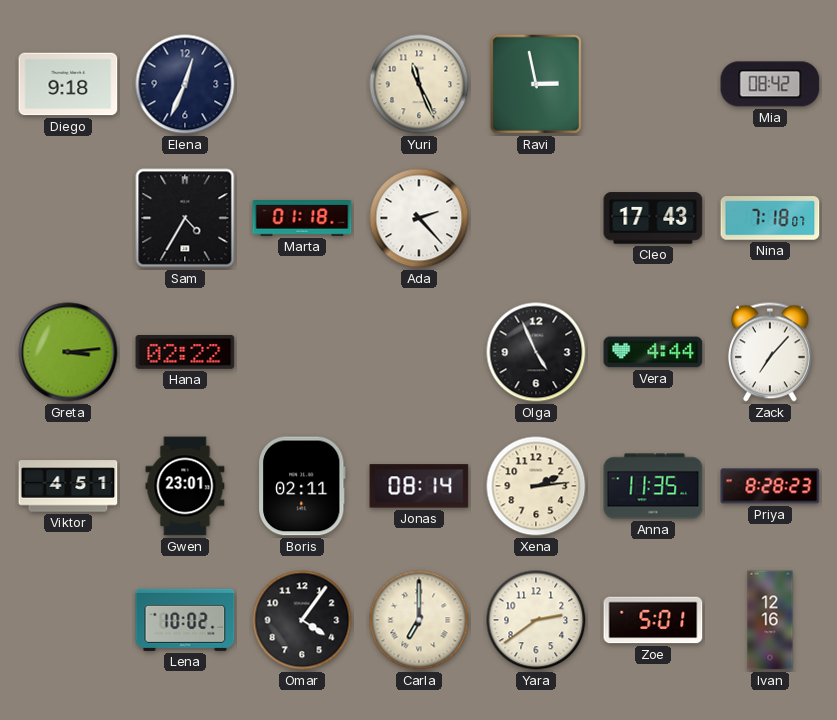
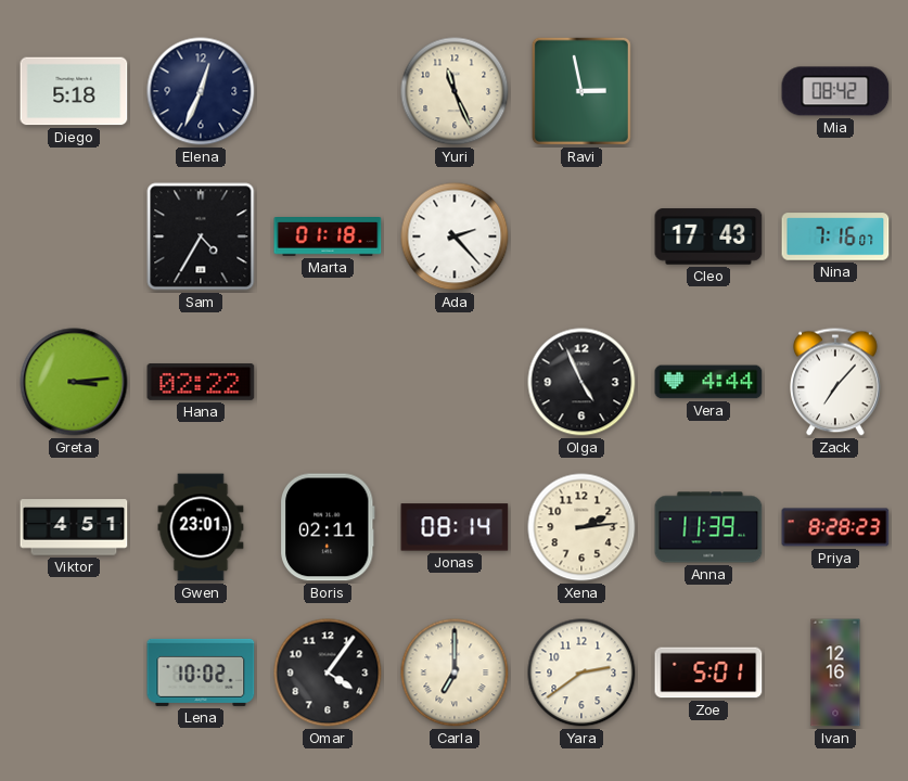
Diego: 9:18 -> 5:18
Nina: 7:18 -> 7:16
Anna: 11:35 -> 11:39
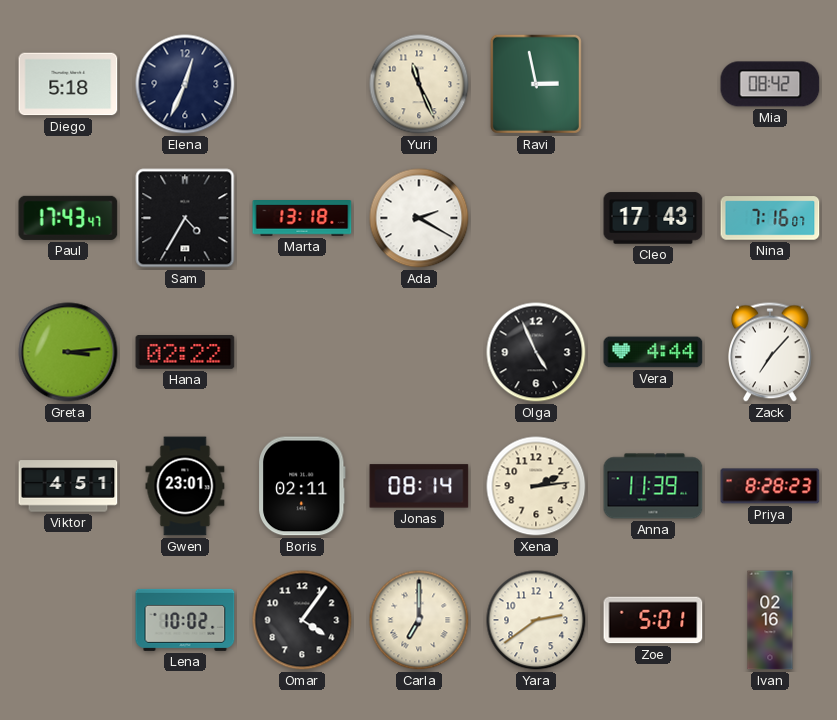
Paul: none -> 17:43
Marta: 01:18 -> 13:18
Ada: 2:23 -> 2:20
Ivan: 12:16 -> 02:16
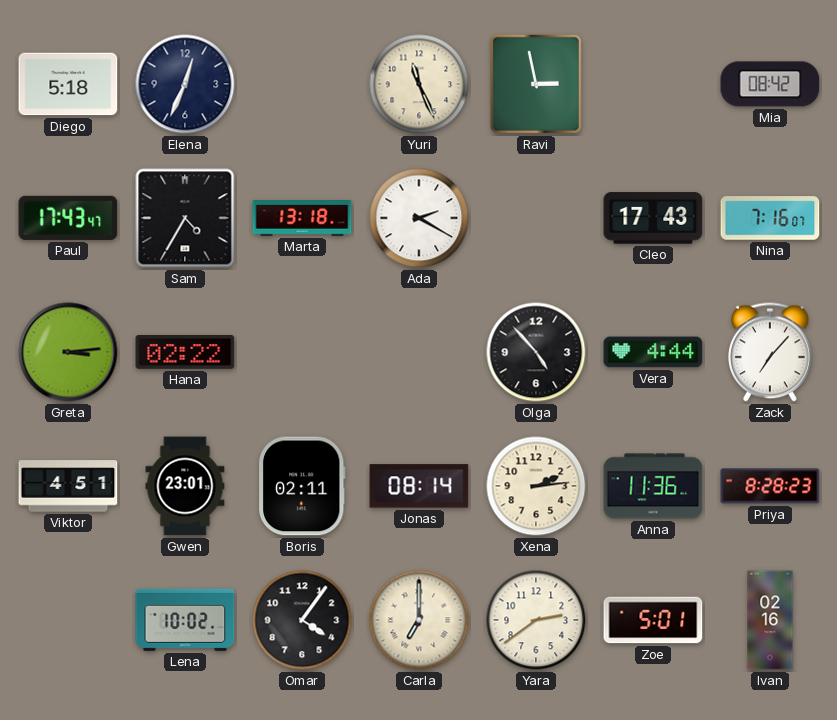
Olga: 4:56 -> 4:53
Anna: 11:39 -> 11:36
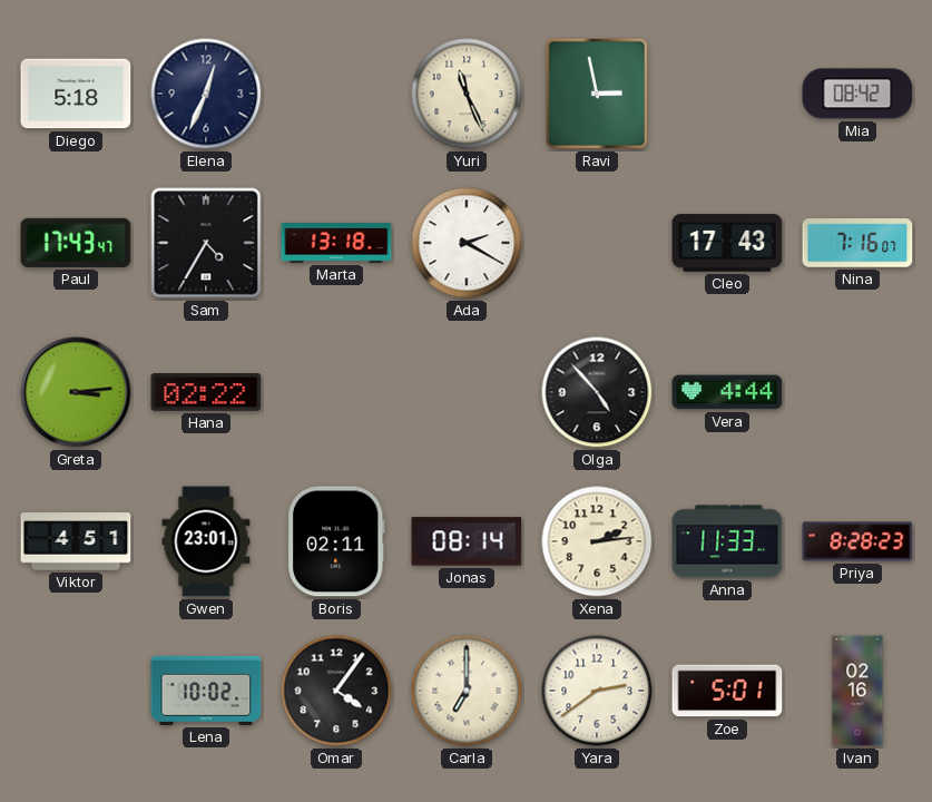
Zack: 7:07 -> none
Anna: 11:36 -> 11:33
